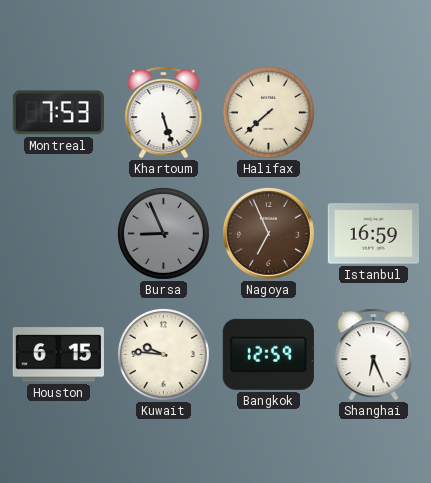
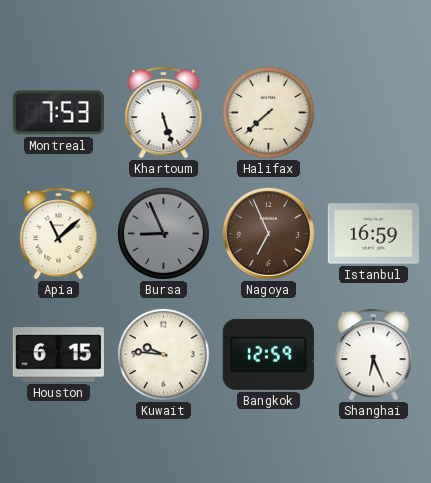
Apia: none -> 11:08
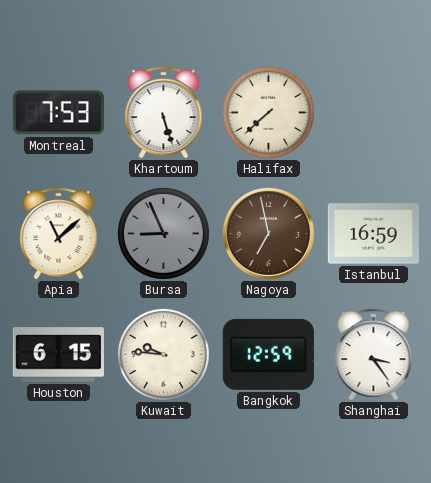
Nagoya: 6:56 -> 6:58
Shanghai: 6:26 -> 3:24
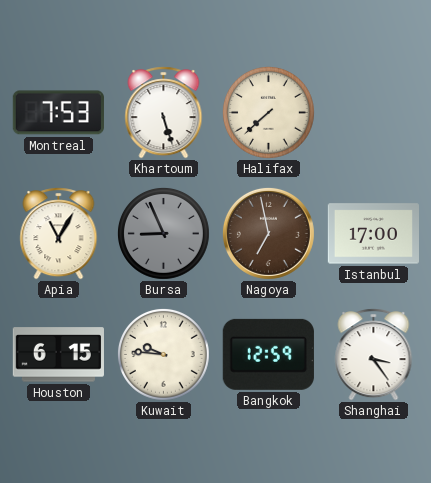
Apia: 11:08 -> 11:05
Istanbul: 16:59 -> 17:00
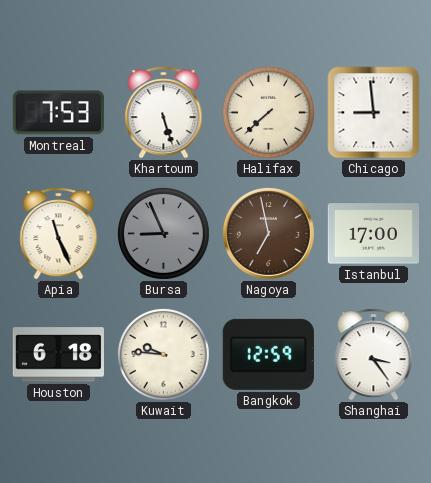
Chicago: none -> 8:59
Apia: 11:05 -> 11:26
Houston: 6:15 -> 6:18
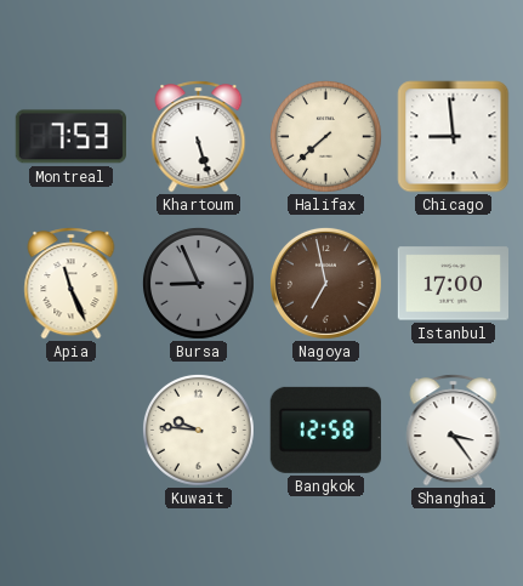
Houston: 6:18 -> none
Bangkok: 12:59 -> 12:58
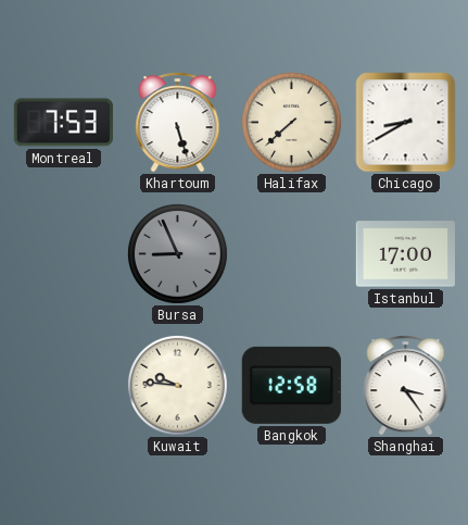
Chicago: 8:59 -> 8:40
Apia: 11:26 -> none
Nagoya: 6:58 -> none
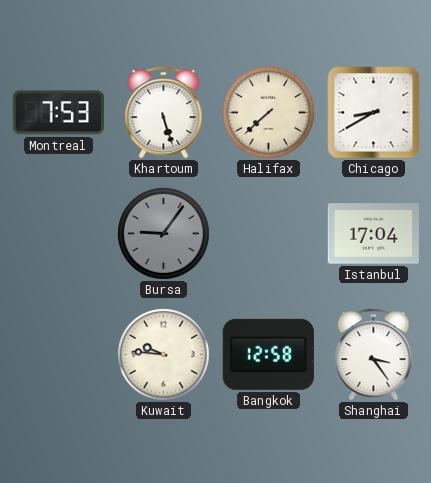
Bursa: 8:56 -> 9:06
Istanbul: 17:00 -> 17:04
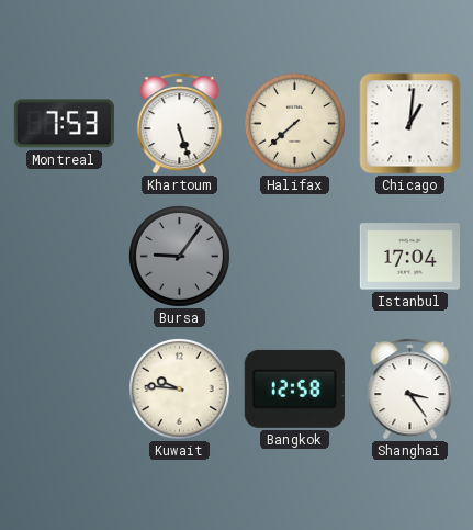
Chicago: 8:40 -> 1:01
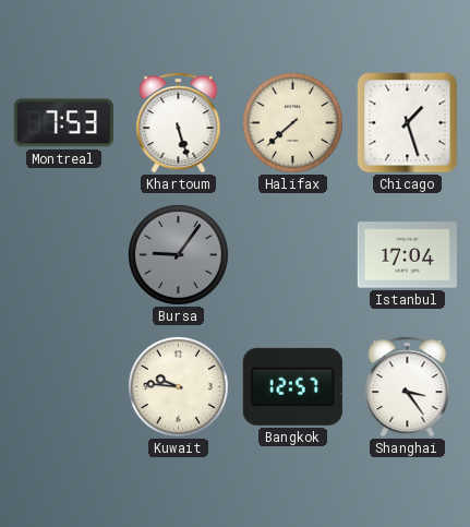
Chicago: 1:01 -> 1:27
Bangkok: 12:58 -> 12:57
